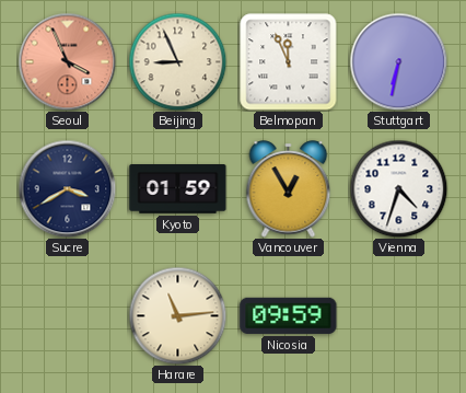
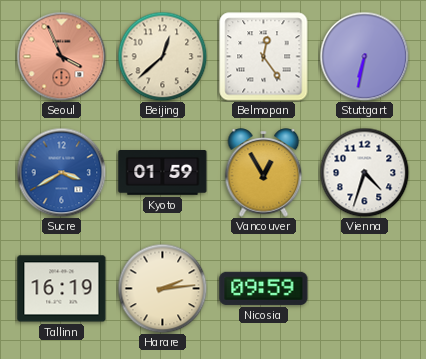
Beijing: 8:56 -> 12:38
Belmopan: 11:56 -> 12:24
Sucre dial: navy -> blue
Tallinn: none -> 16:19
Harare: 11:14 -> 2:14
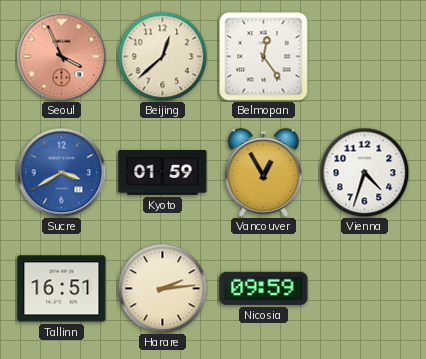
Stuttgart: 6:32 -> none
Tallinn: 16:19 -> 16:51
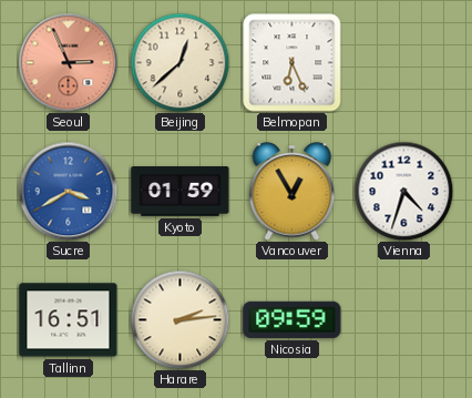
Seoul: 3:56 -> 2:56
Belmopan: 12:24 -> 6:26
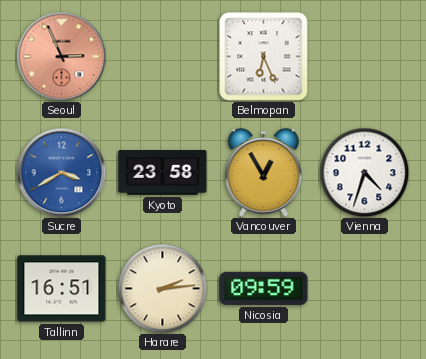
Beijing: 12:38 -> none
Kyoto: 01:59 -> 23:58
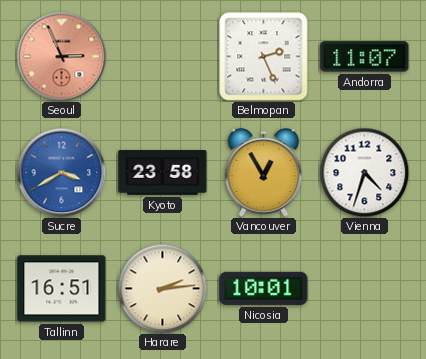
Belmopan: 6:26 -> 2:26
Andorra: none -> 11:07
Nicosia: 09:59 -> 10:01
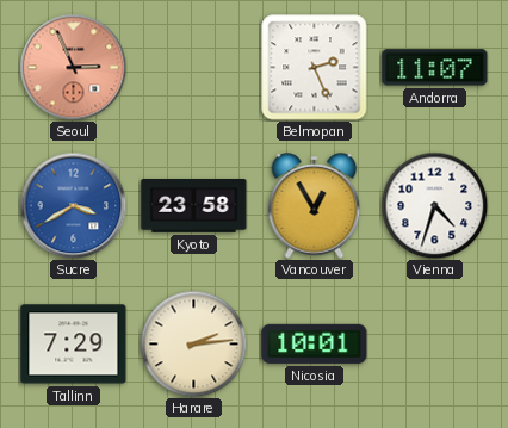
Tallinn: 16:51 -> 7:29
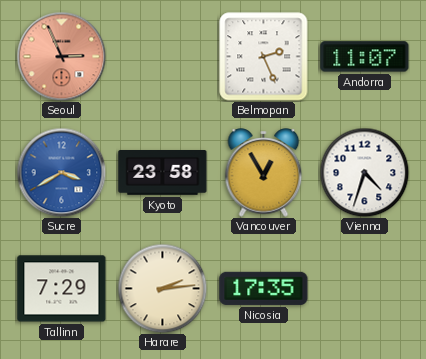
Nicosia: 10:01 -> 17:35
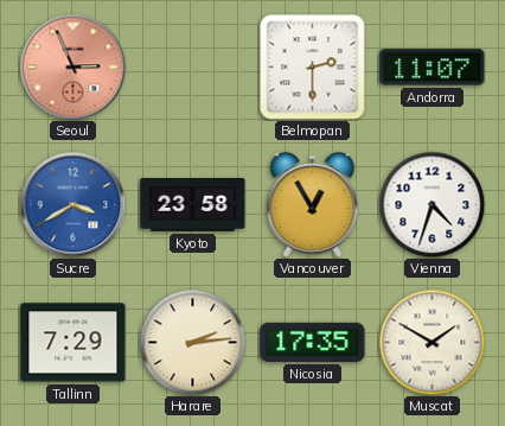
Belmopan: 2:26 -> 2:30
Muscat: none -> 1:50
